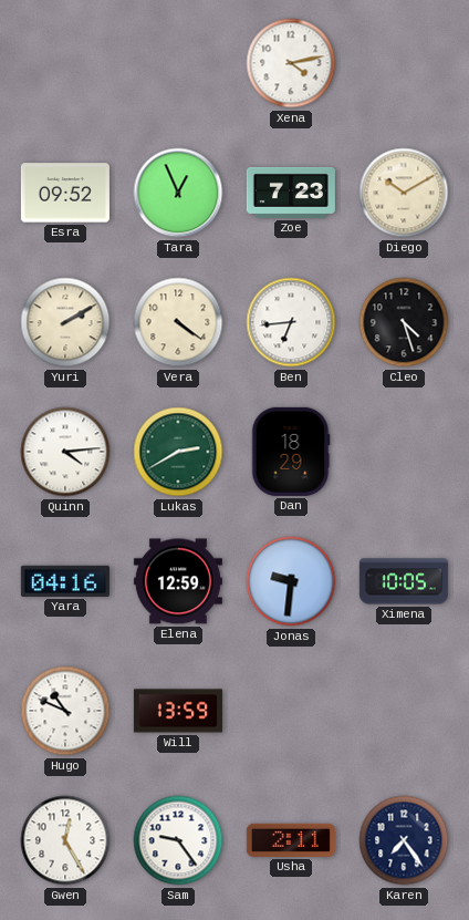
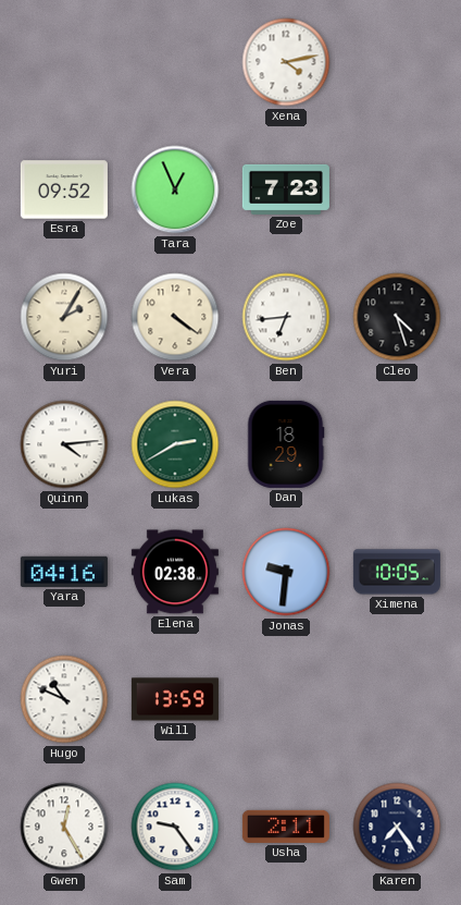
Diego: 10:10 -> none
Yuri: 2:10 -> 2:05
Elena: 12:59 -> 02:38
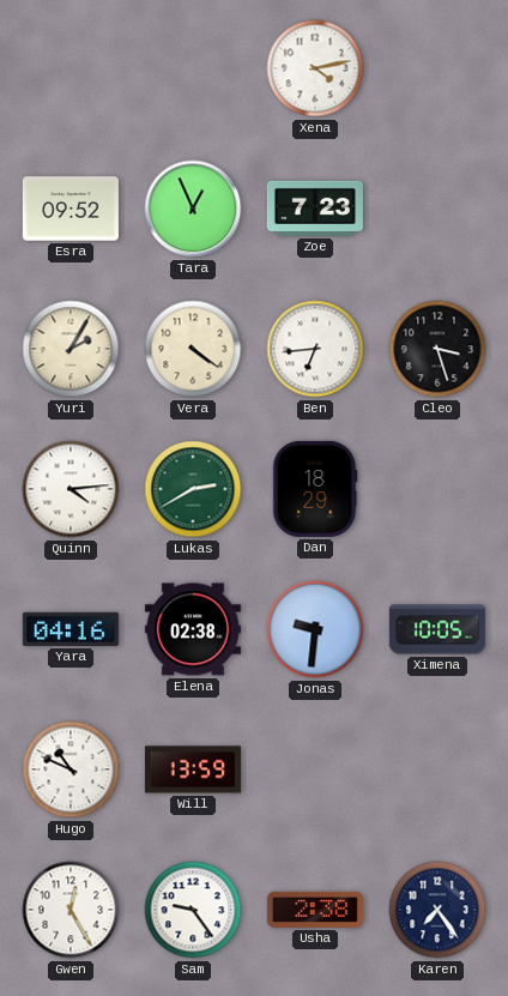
Cleo: 4:27 -> 3:27
Usha: 2:11 -> 2:38
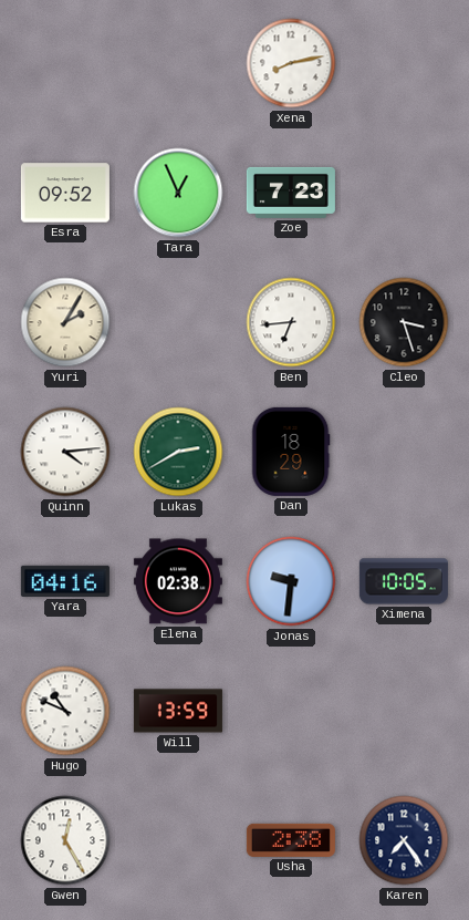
Xena: 4:13 -> 8:13
Vera: 4:21 -> none
Sam: 9:24 -> none
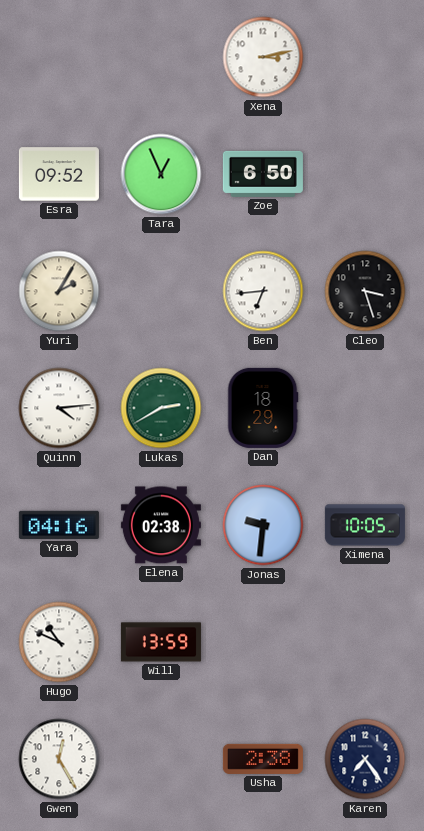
Xena: 8:13 -> 3:13
Zoe: 7:23 -> 6:50
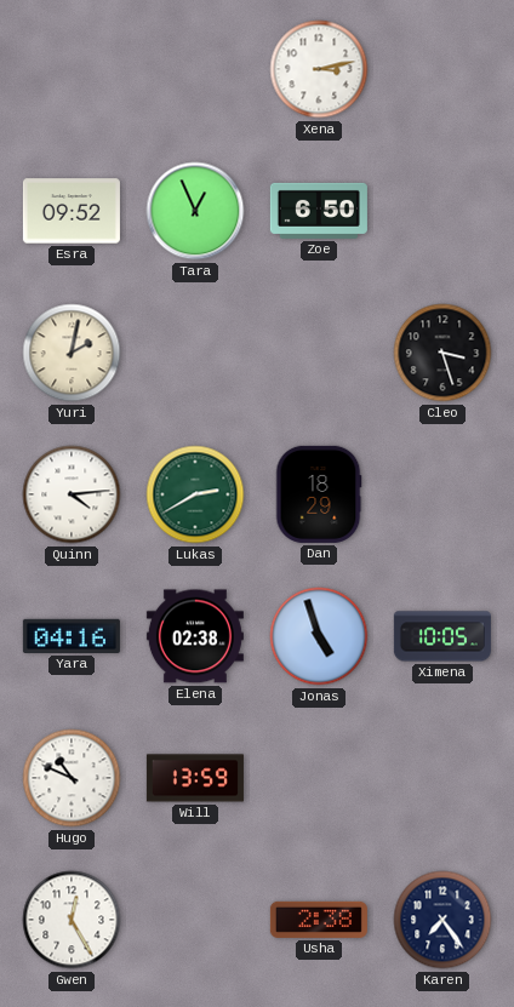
Yuri: 2:05 -> 2:02
Ben: 6:44 -> none
Jonas: 9:31 -> 4:57
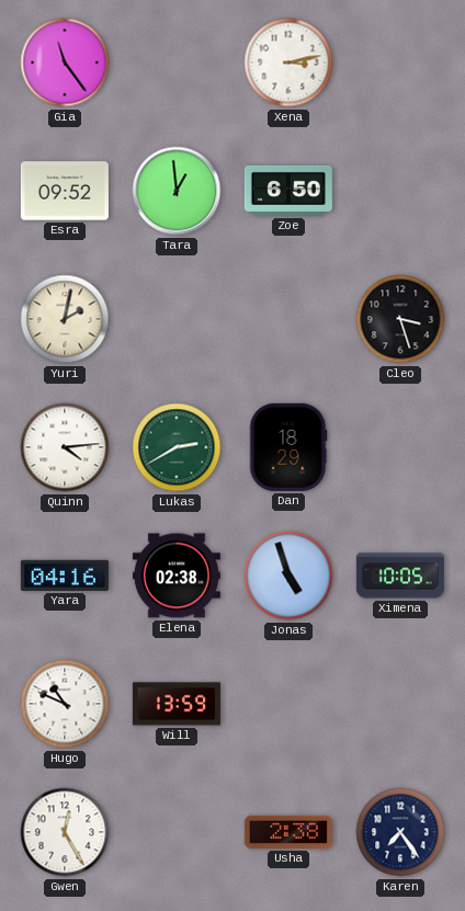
Gia: none -> 11:24
Tara: 12:56 -> 12:59
